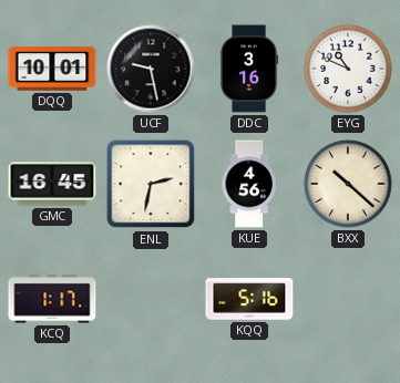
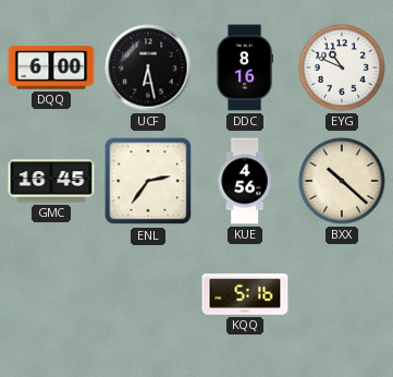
DQQ: 10:01 -> 6:00
UCF: 9:28 -> 6:28
DDC: 3:16 -> 8:16
ENL: 2:32 -> 2:36
KCQ: 1:17 -> none
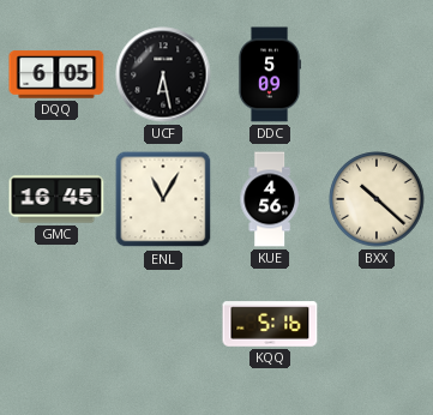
DQQ: 6:00 -> 6:05
DDC: 8:16 -> 5:09
EYG: 10:49 -> none
ENL: 2:36 -> 11:05
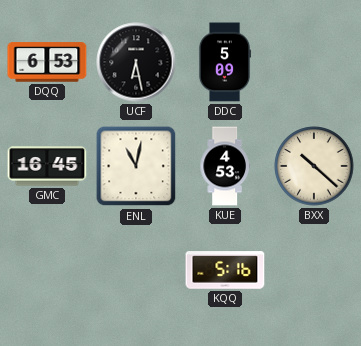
DQQ: 6:05 -> 6:53
ENL: 11:05 -> 11:02
KUE: 4:56 -> 4:53
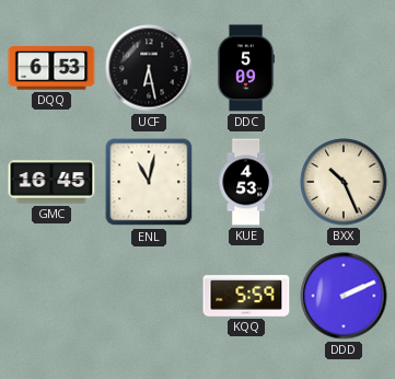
BXX: 10:22 -> 10:26
KQQ: 5:16 -> 5:59
DDD: none -> 2:11
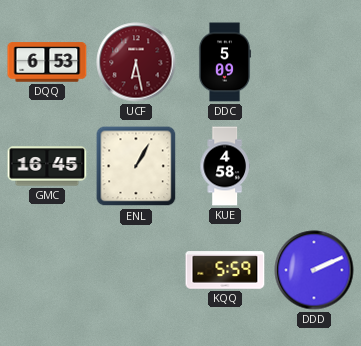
UCF dial: black -> burgundy
ENL: 11:02 -> 1:05
KUE: 4:53 -> 4:58
BXX: 10:26 -> none
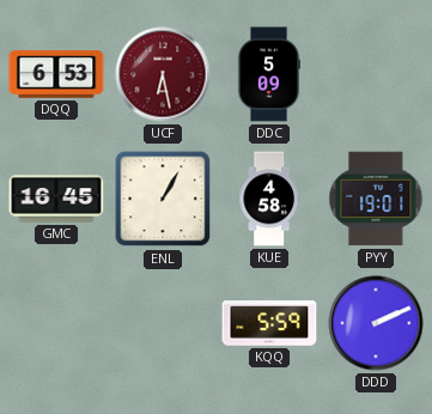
PYY: none -> 19:01
